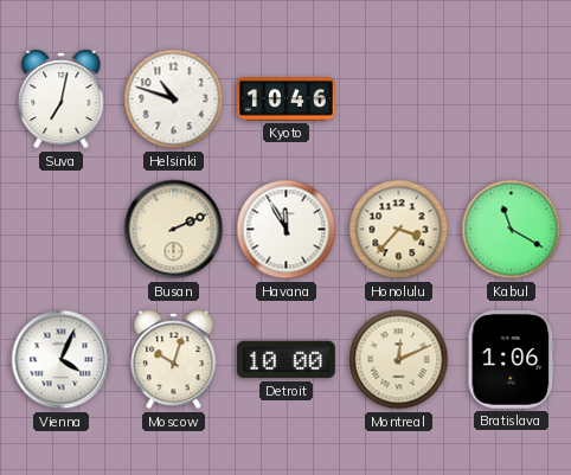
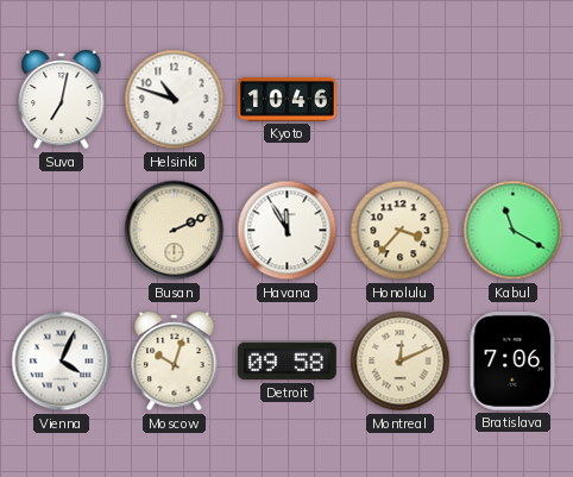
Detroit: 10:00 -> 09:58
Bratislava: 1:06 -> 7:06
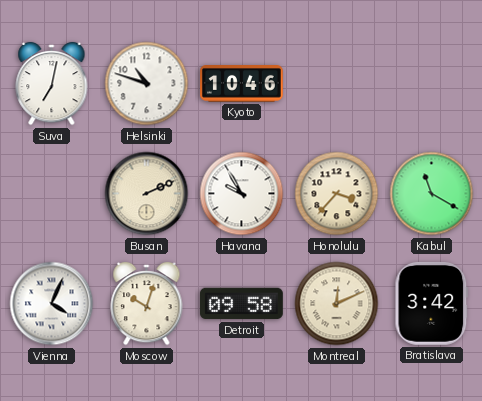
Havana: 11:55 -> 9:55
Bratislava: 7:06 -> 3:42
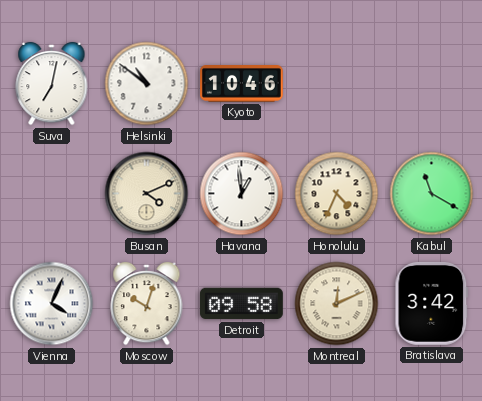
Helsinki: 10:48 -> 10:51
Busan: 2:11 -> 4:11
Havana: 9:55 -> 12:59
Honolulu: 3:37 -> 4:34
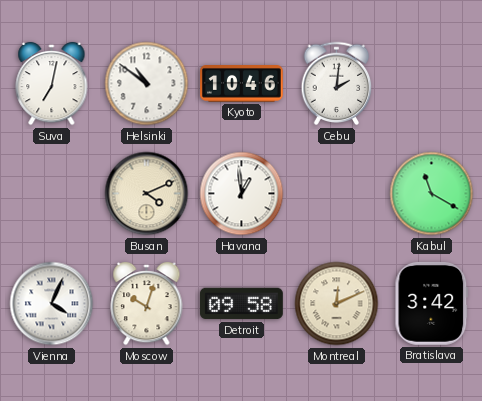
Cebu: none -> 2:01
Honolulu: 4:34 -> none
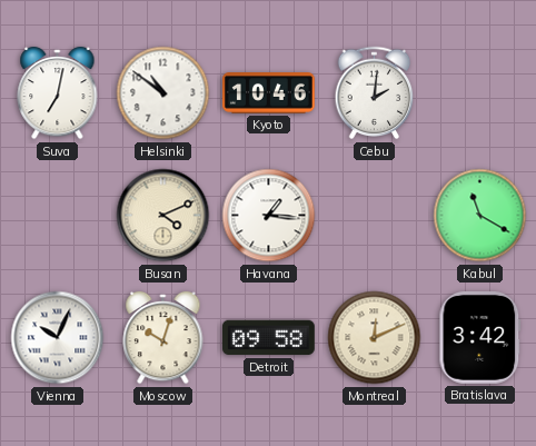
Havana: 12:59 -> 1:16
Vienna: 4:04 -> 10:04
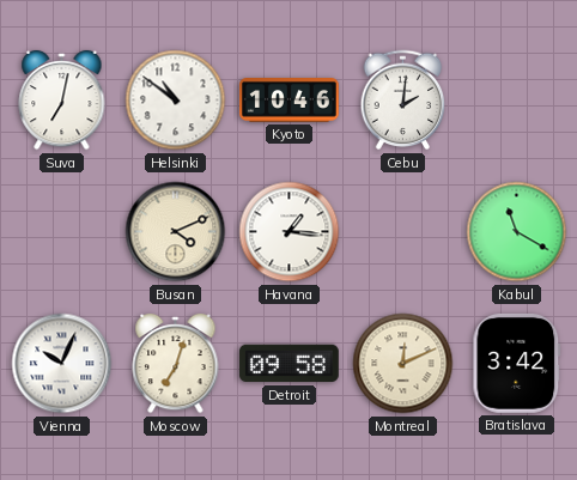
Moscow: 10:03 -> 7:03
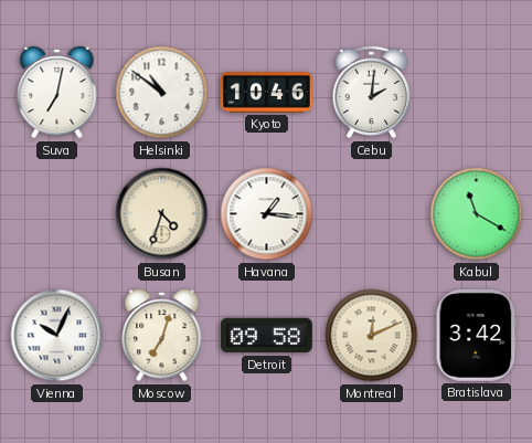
Busan: 4:11 -> 4:33
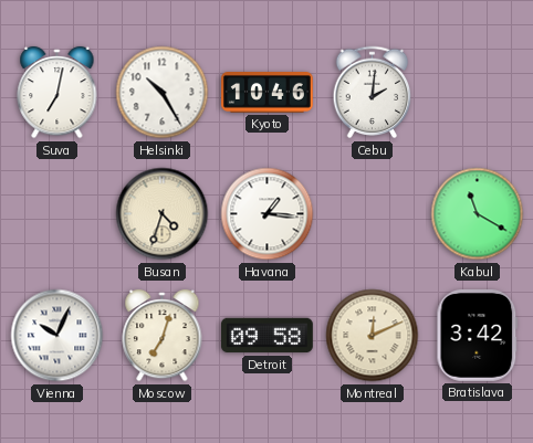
Helsinki: 10:51 -> 10:25
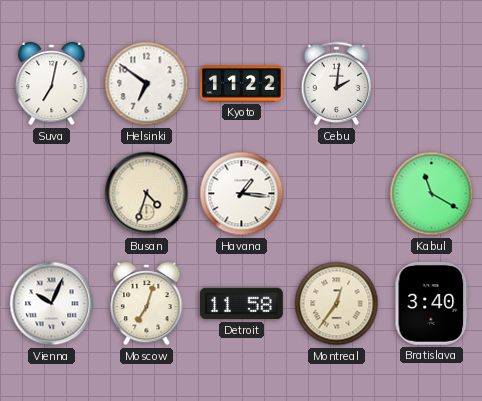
Helsinki: 10:25 -> 6:51
Kyoto: 10:46 -> 11:22
Detroit: 09:58 -> 11:58
Montreal: 12:11 -> 12:36
Bratislava: 3:42 -> 3:40
